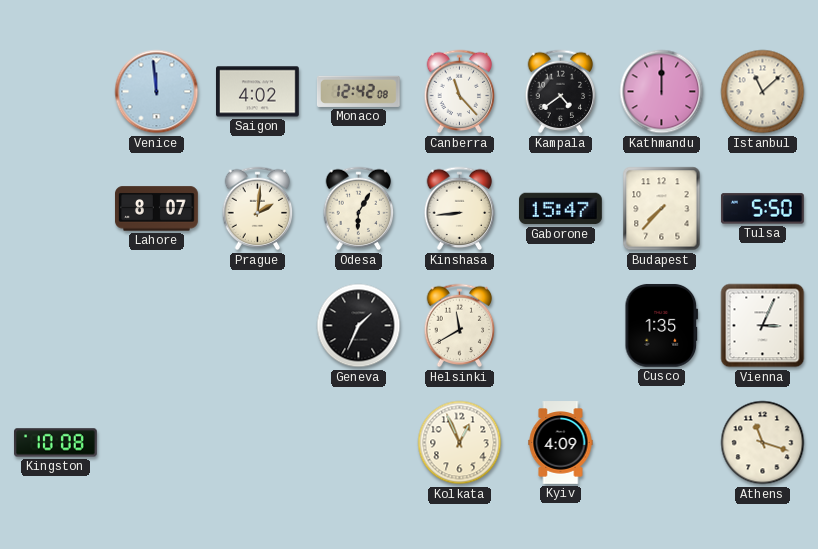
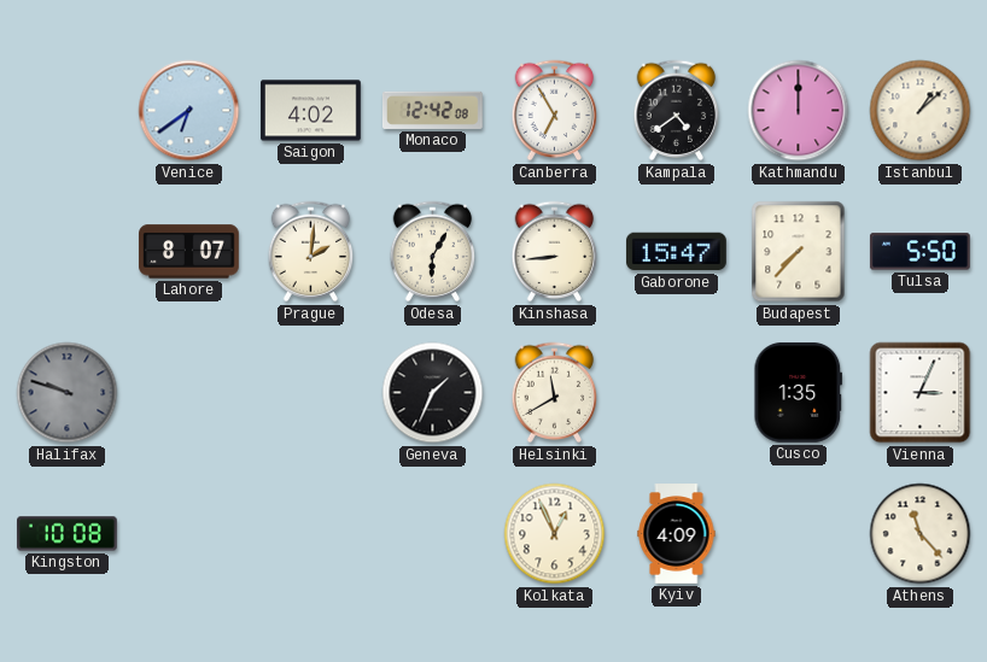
Venice: 11:59 -> 6:39
Canberra: 11:23 -> 6:55
Istanbul: 11:08 -> 1:08
Halifax: none -> 9:48
Athens: 11:18 -> 11:23
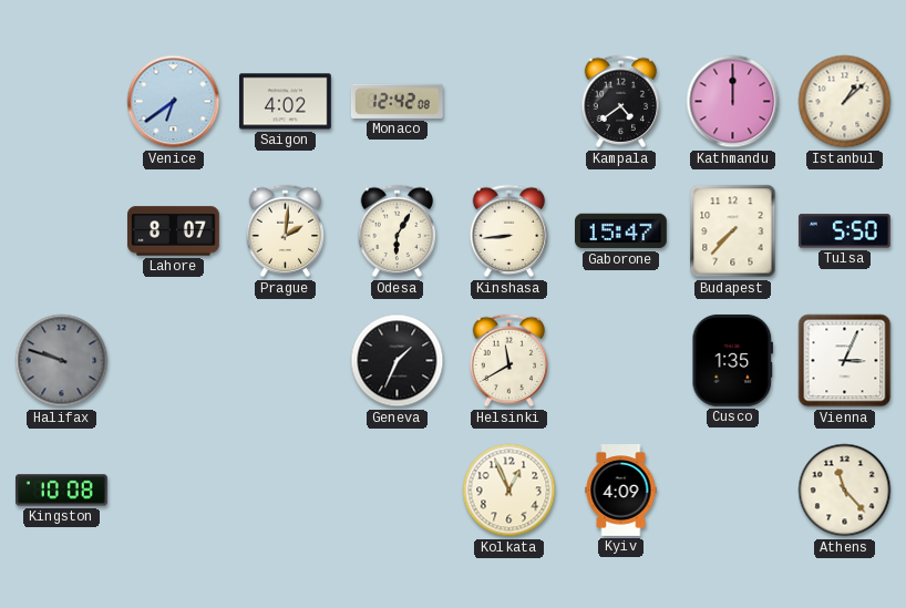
Canberra: 6:55 -> none
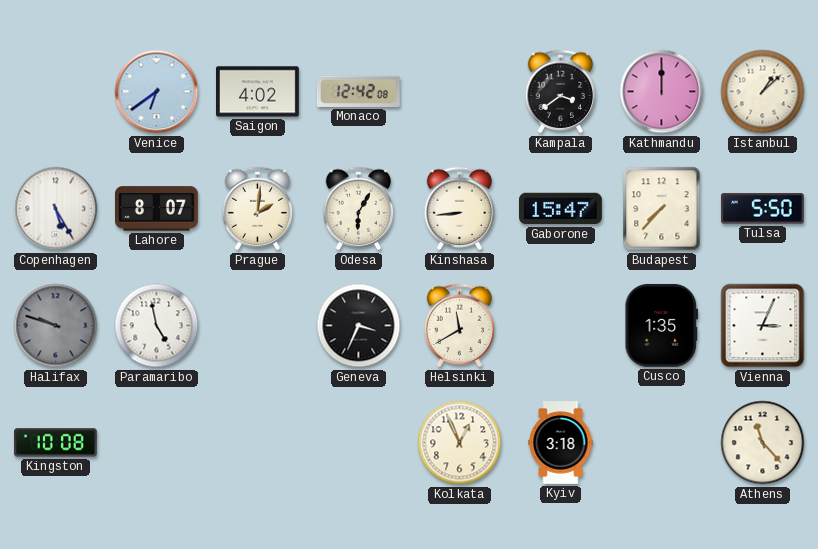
Kampala: 4:39 -> 3:39
Copenhagen: none -> 5:25
Paramaribo: none -> 4:58
Geneva: 1:34 -> 3:34
Kyiv: 4:09 -> 3:18
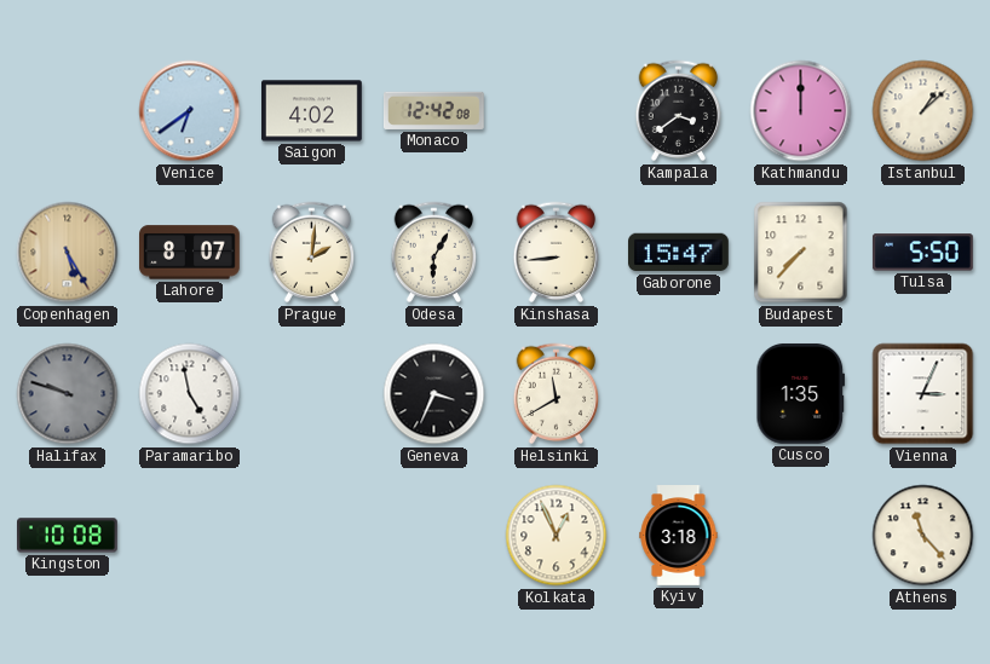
Copenhagen dial: white -> champagne
